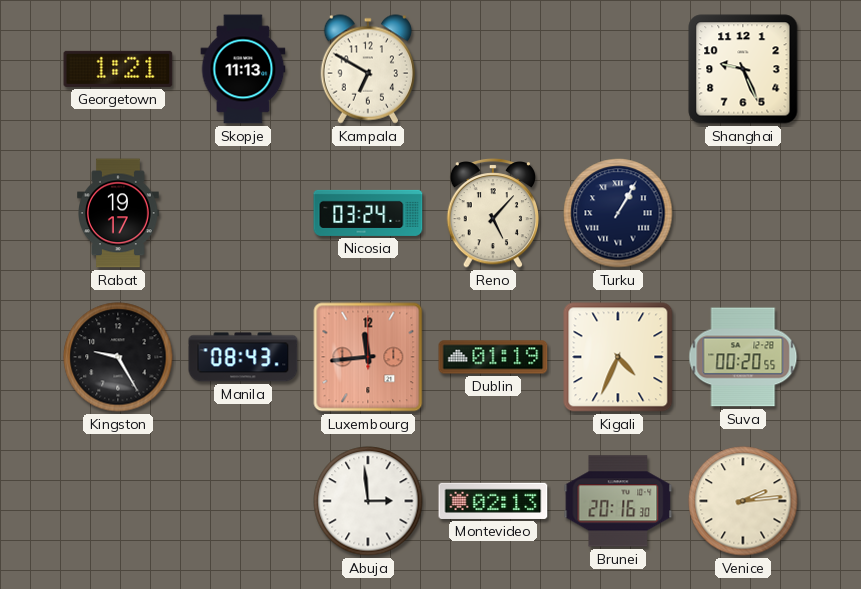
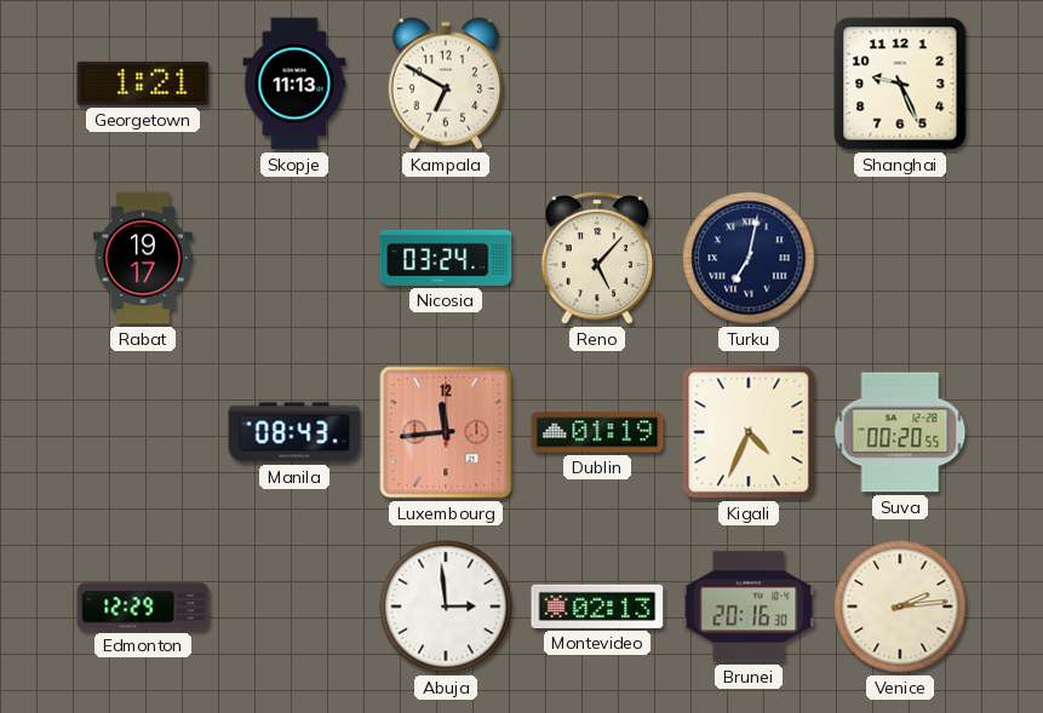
Turku: 1:05 -> 7:02
Kingston: 9:25 -> none
Edmonton: none -> 12:29
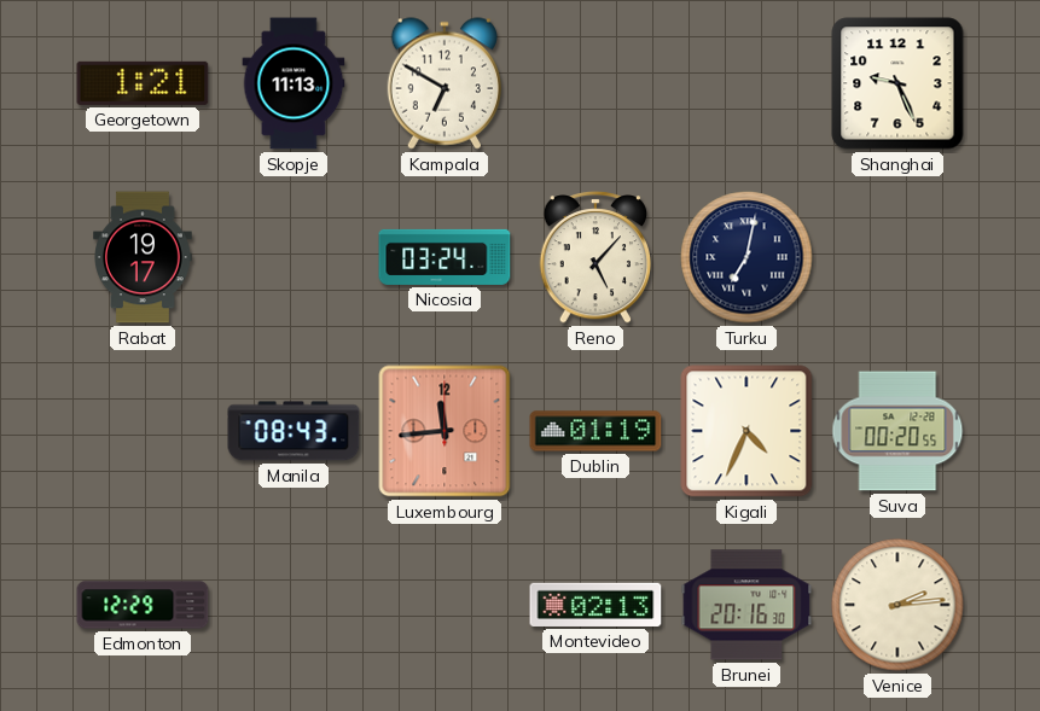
Abuja: 2:59 -> none
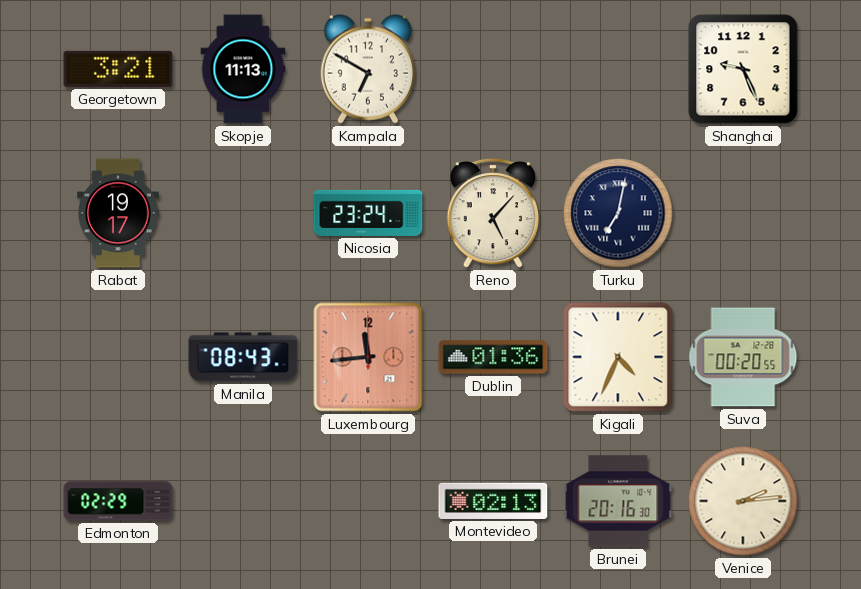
Georgetown: 1:21 -> 3:21
Nicosia: 03:24 -> 23:24
Dublin: 01:19 -> 01:36
Edmonton: 12:29 -> 02:29
